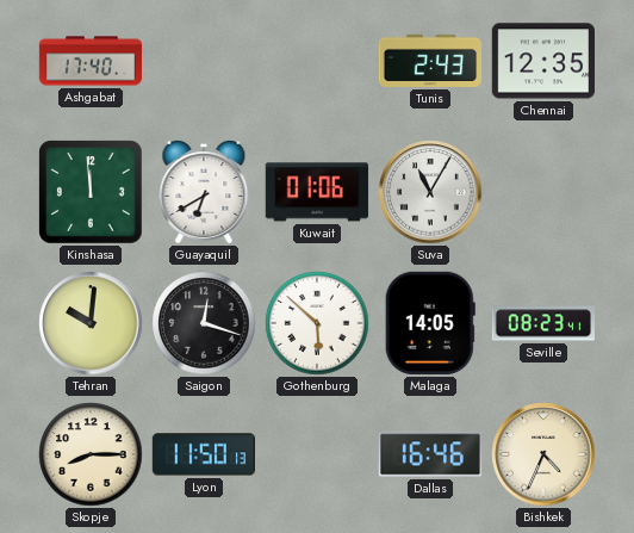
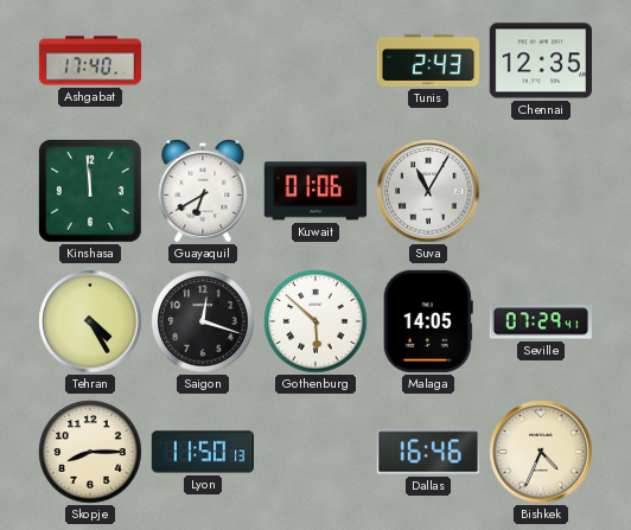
Tehran: 10:01 -> 4:25
Seville: 08:23 -> 07:29
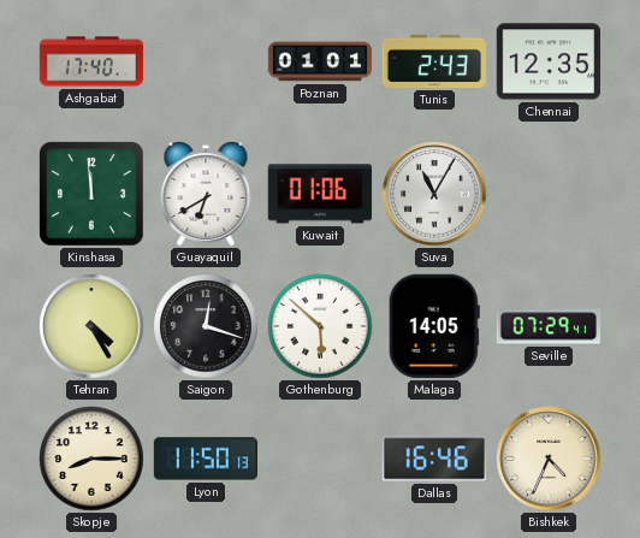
Poznan: none -> 01:01
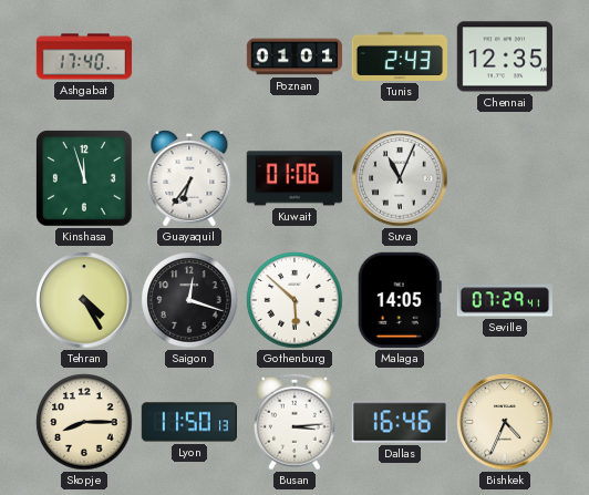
Kinshasa: 11:59 -> 11:57
Guayaquil: 6:40 -> 6:36
Suva: 11:05 -> 11:04
Busan: none -> 3:14
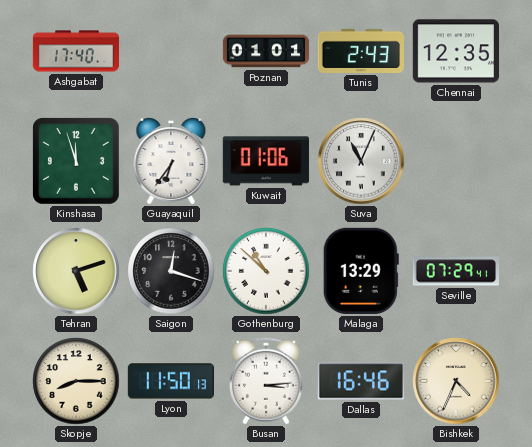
Tehran: 4:25 -> 5:12
Gothenburg: 5:52 -> 10:52
Malaga: 14:05 -> 13:29
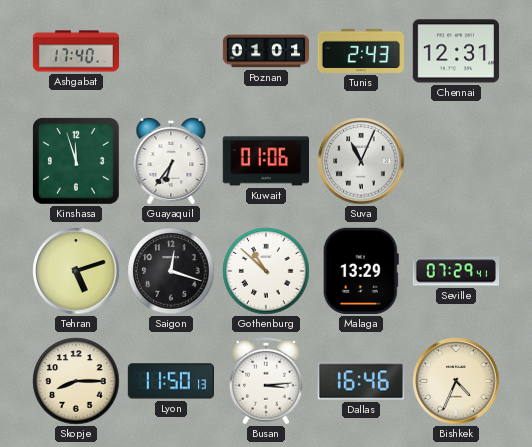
Chennai: 12:35 -> 12:31
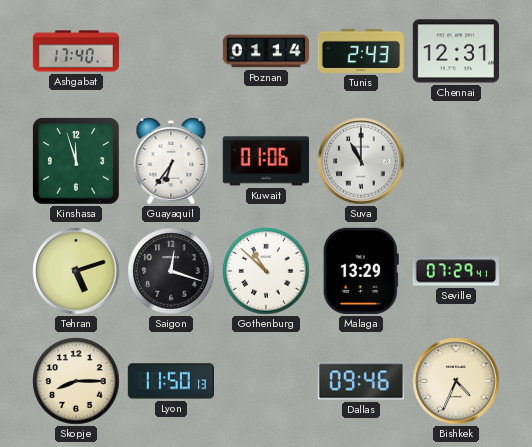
Poznan: 01:01 -> 01:14
Suva: 11:04 -> 11:00
Busan: 3:14 -> none
Dallas: 16:46 -> 09:46
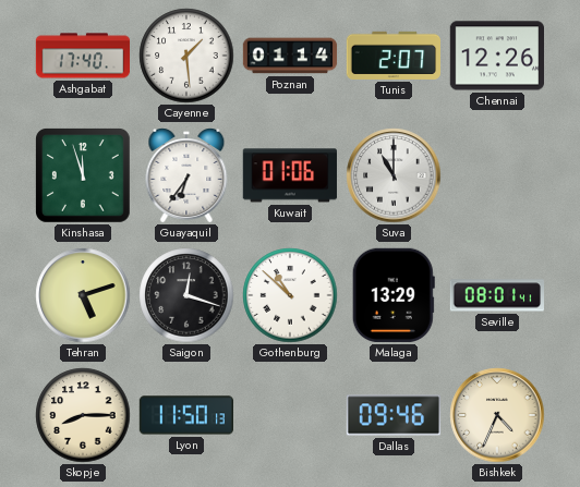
Cayenne: none -> 1:29
Tunis: 2:43 -> 2:07
Chennai: 12:31 -> 12:26
Seville: 07:29 -> 08:01
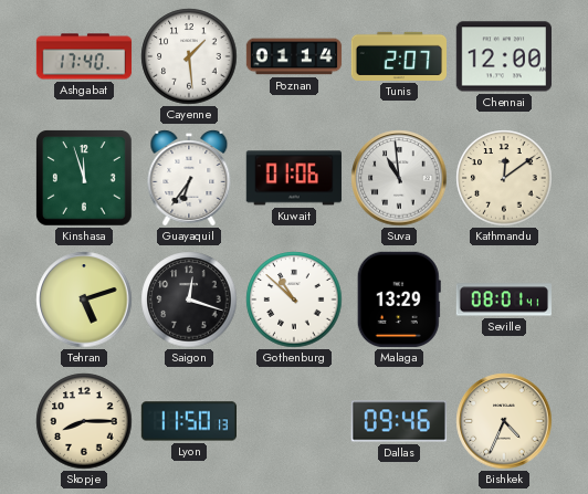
Chennai: 12:26 -> 12:00
Suva: 11:00 -> 10:59
Kathmandu: none -> 12:09
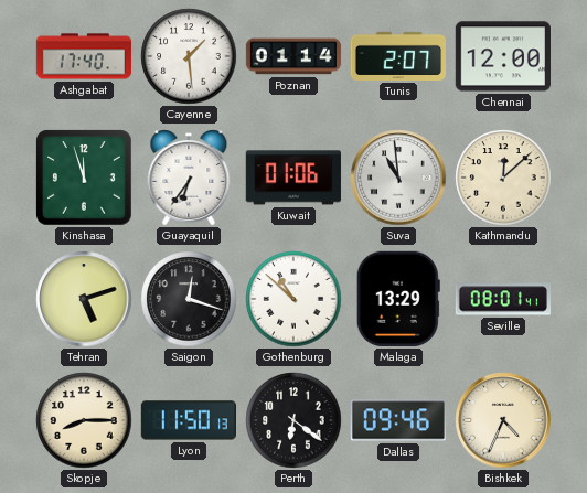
Kathmandu: 12:09 -> 12:08
Perth: none -> 6:21
